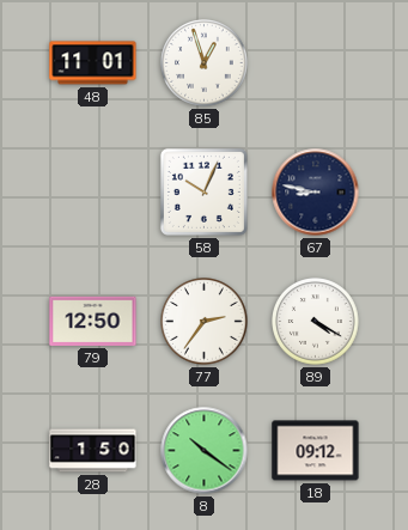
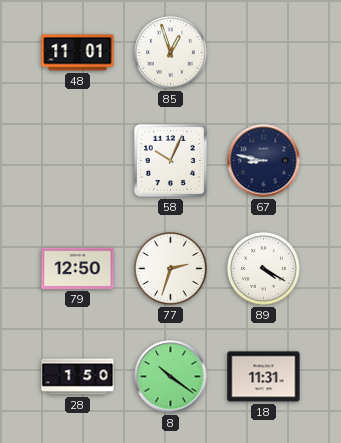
77: 2:36 -> 2:33
18: 09:12 -> 11:31
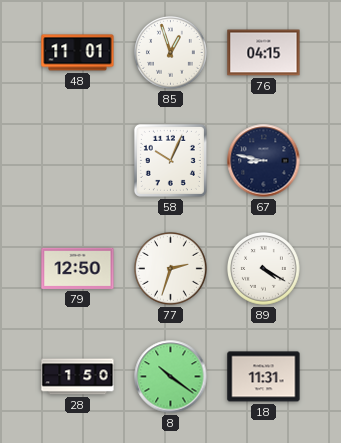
76: none -> 04:15
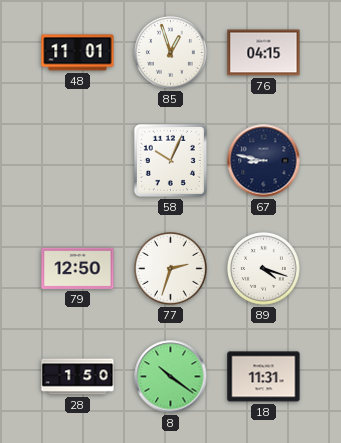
89: 4:20 -> 4:18
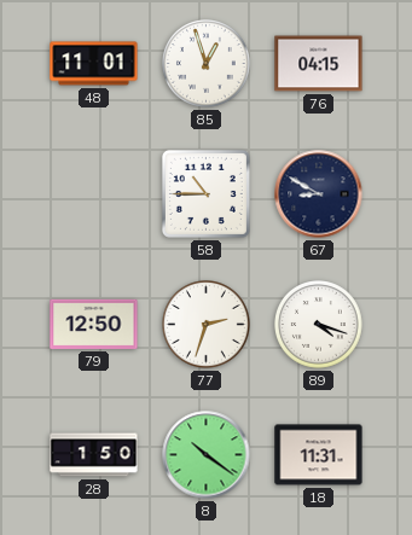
58: 10:04 -> 10:45
67: 8:47 -> 8:50
